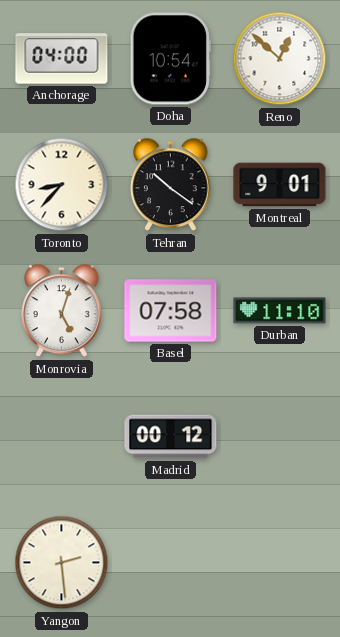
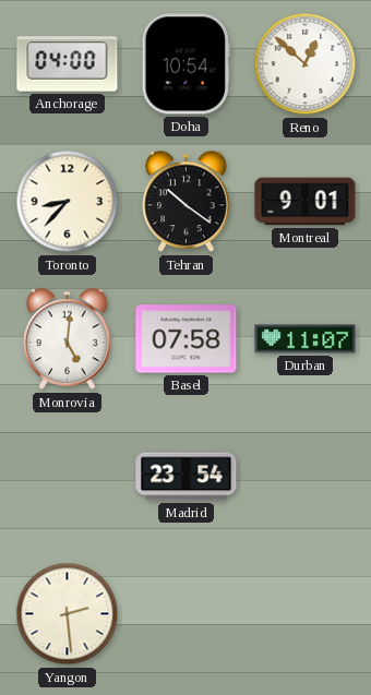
Monrovia: 5:03 -> 5:01
Durban: 11:10 -> 11:07
Madrid: 00:12 -> 23:54
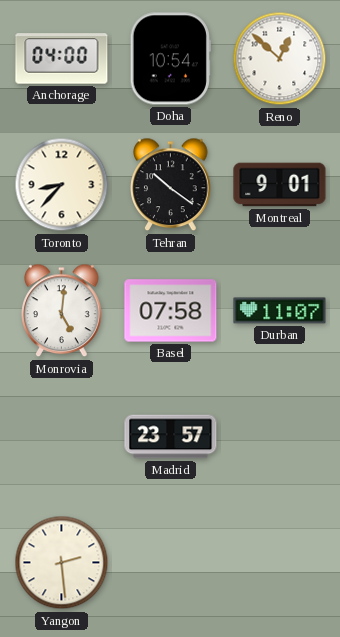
Madrid: 23:54 -> 23:57
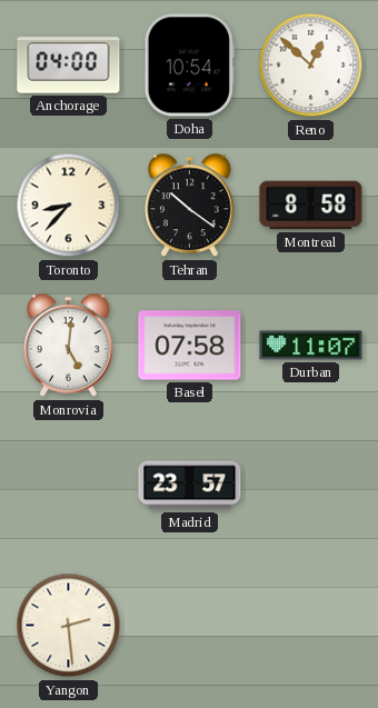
Montreal: 9:01 -> 8:58
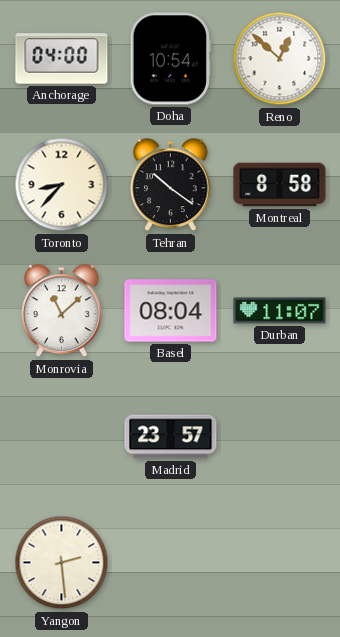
Monrovia: 5:01 -> 11:08
Basel: 07:58 -> 08:04
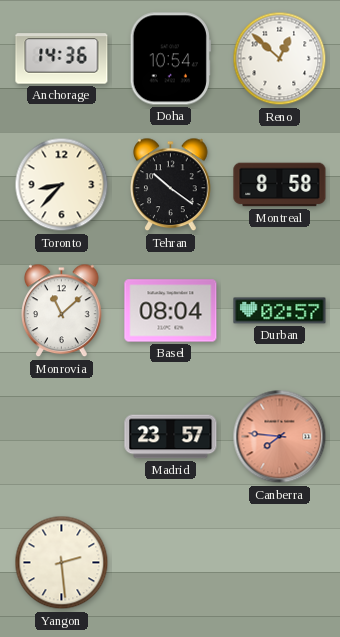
Anchorage: 04:00 -> 14:36
Durban: 11:07 -> 02:57
Canberra: none -> 7:46
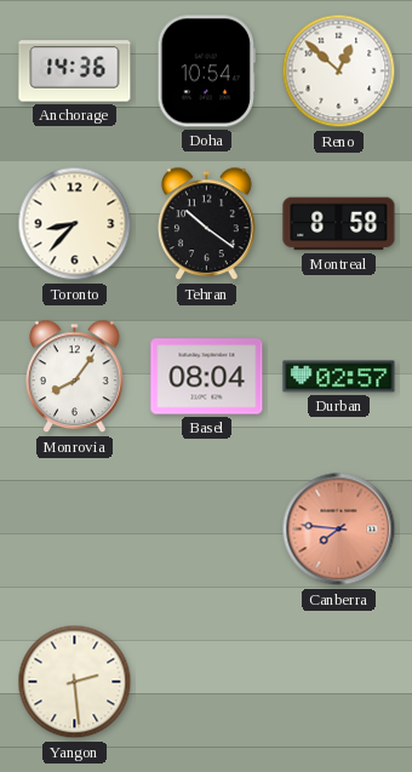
Monrovia: 11:08 -> 8:06
Madrid: 23:57 -> none
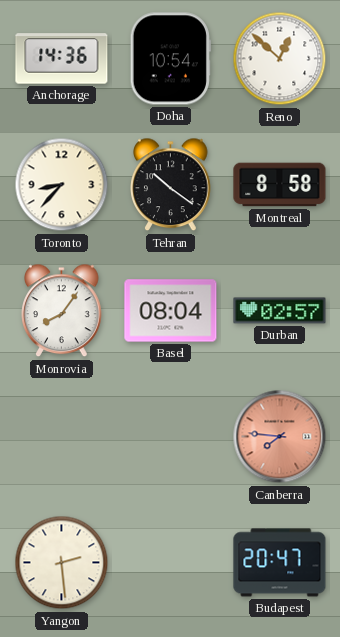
Budapest: none -> 20:47
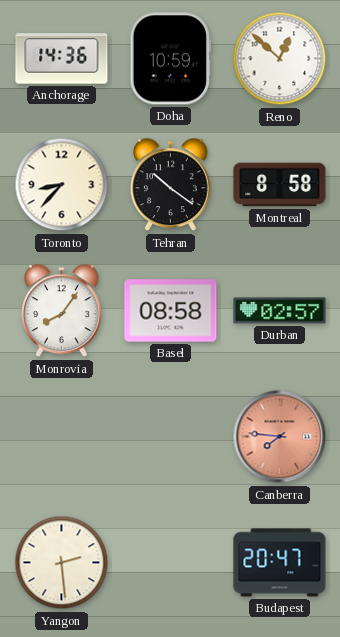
Doha: 10:54 -> 10:59
Basel: 08:04 -> 08:58
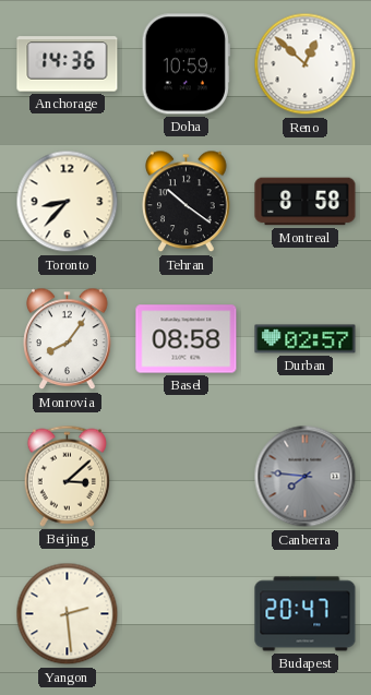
Beijing: none -> 3:08
Canberra dial: salmon -> grey
